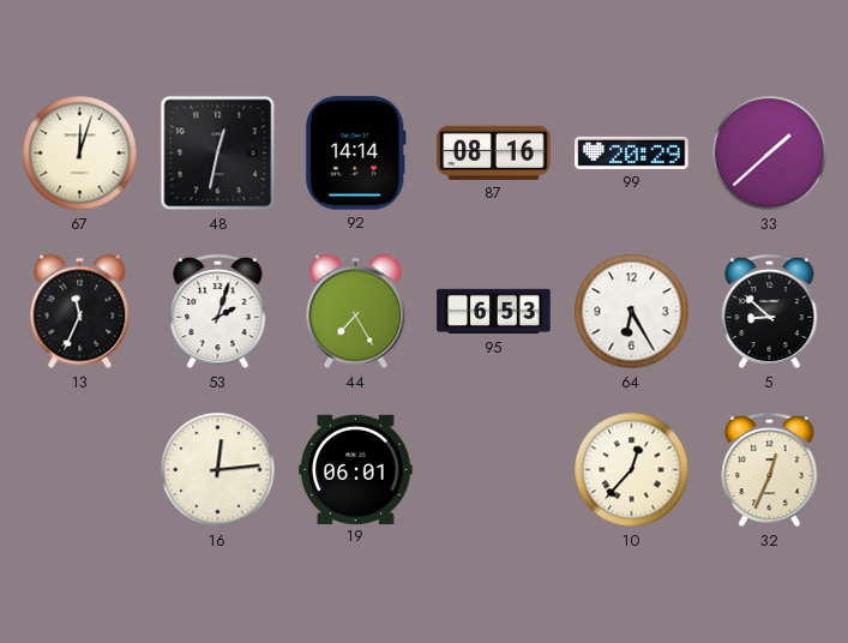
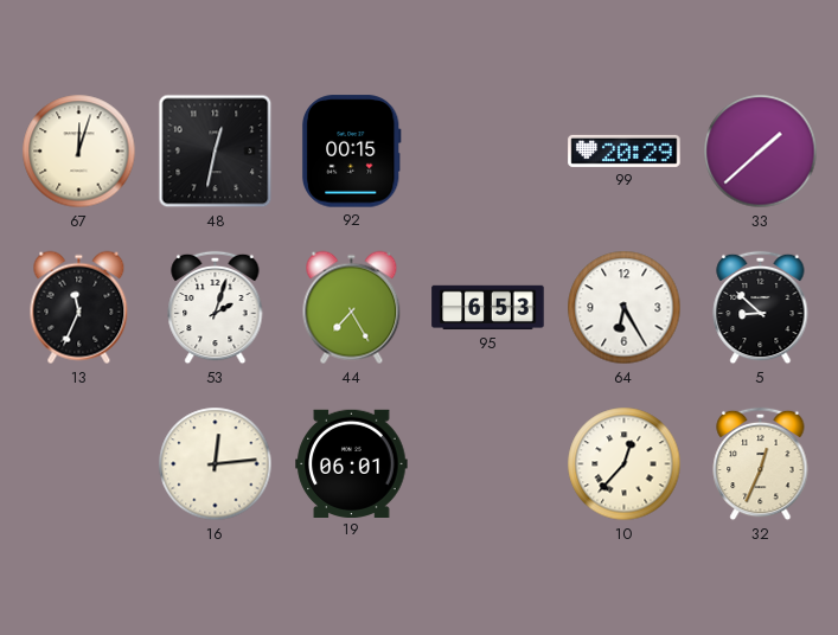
92: 14:14 -> 00:15
87: 08:16 -> none
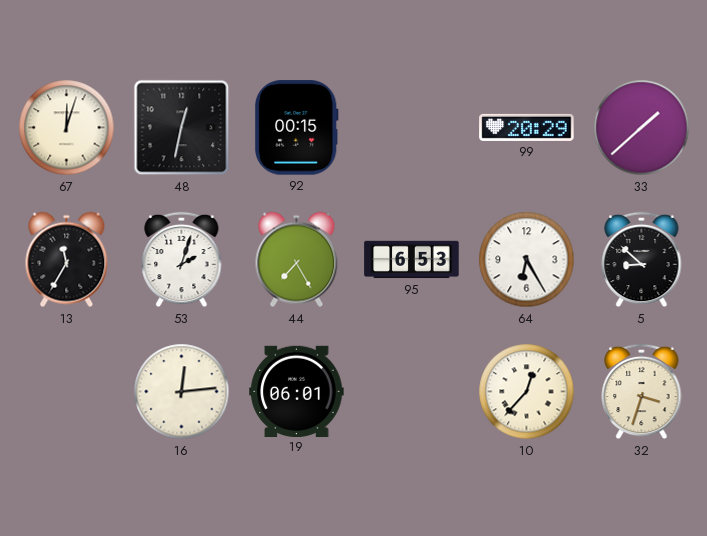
13: 11:34 -> 11:35
32: 12:34 -> 3:33
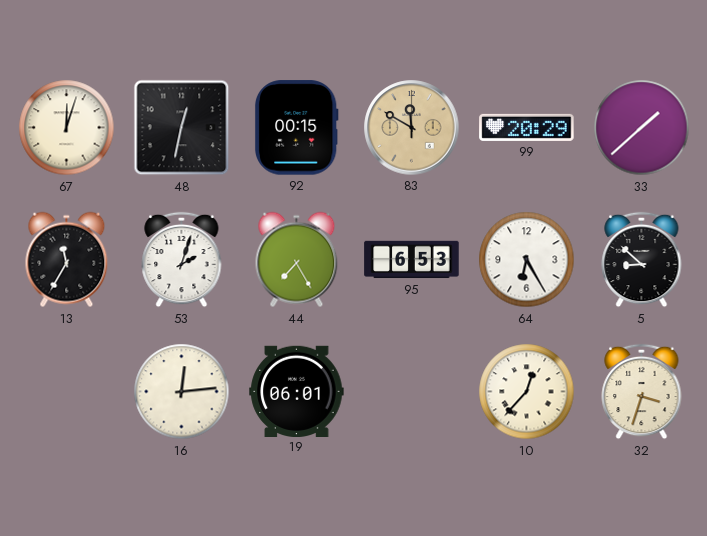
83: none -> 11:50
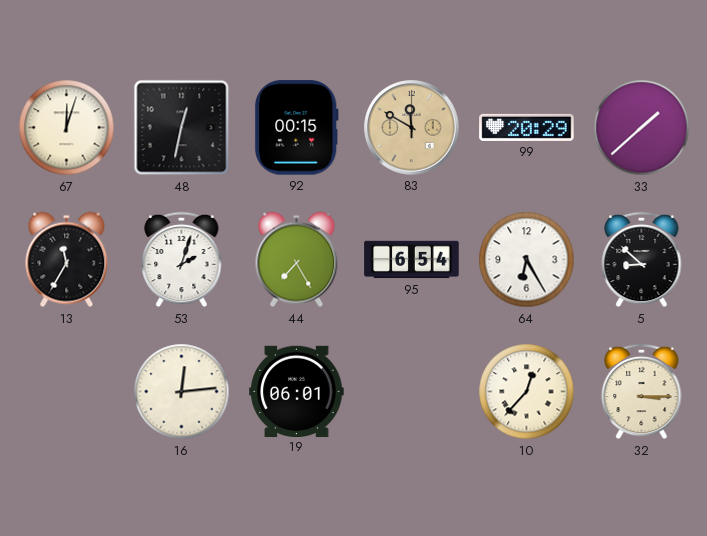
95: 6:53 -> 6:54
32: 3:33 -> 3:15
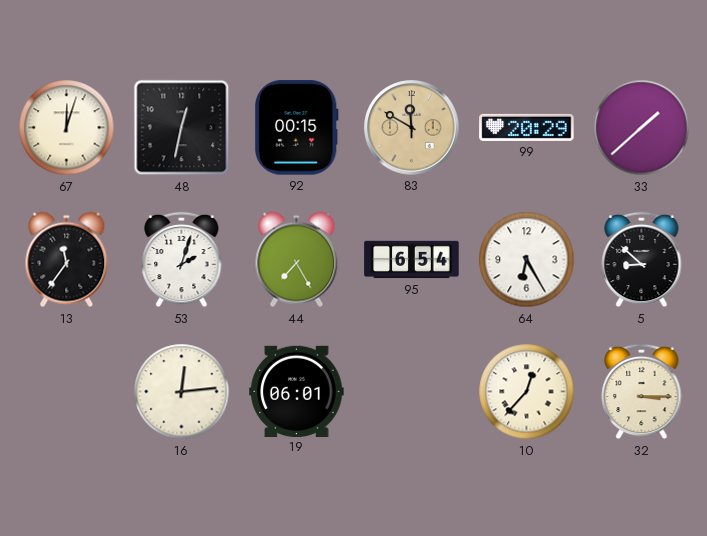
13: 11:35 -> 11:36
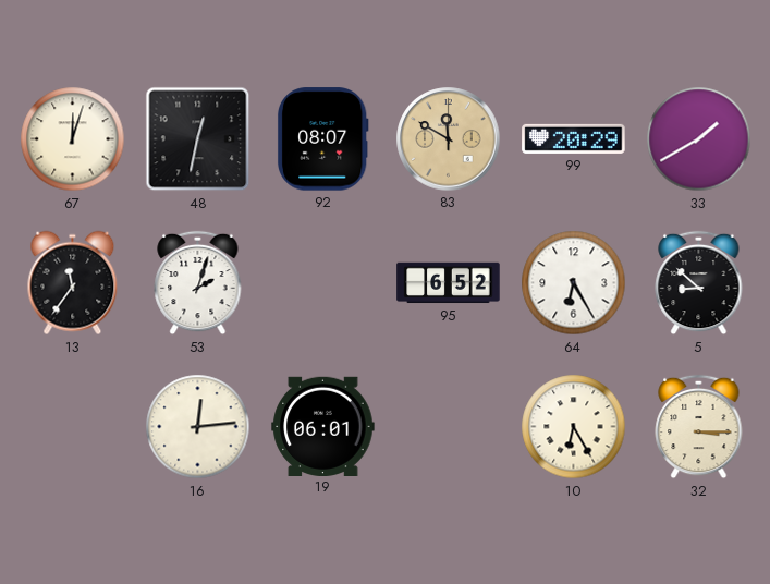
92: 00:15 -> 08:07
33: 1:38 -> 1:40
44: 7:25 -> none
95: 6:54 -> 6:52
10: 12:37 -> 6:25
